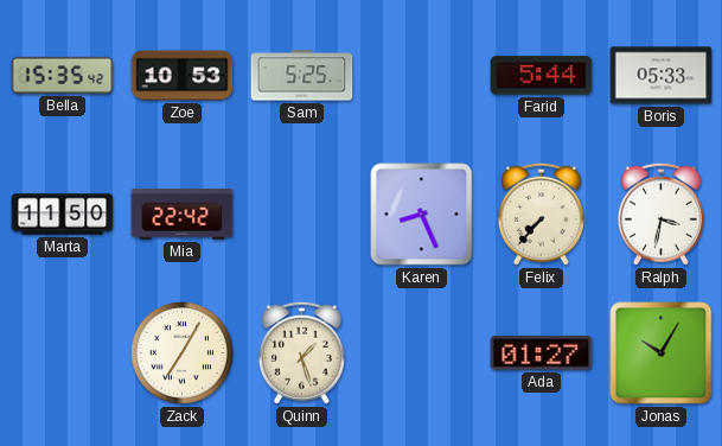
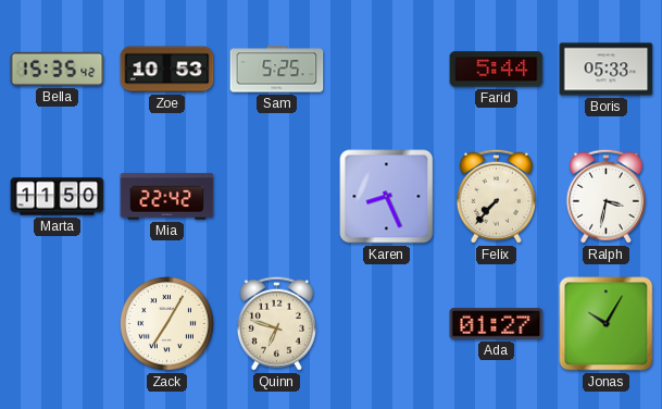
Quinn: 1:27 -> 6:48
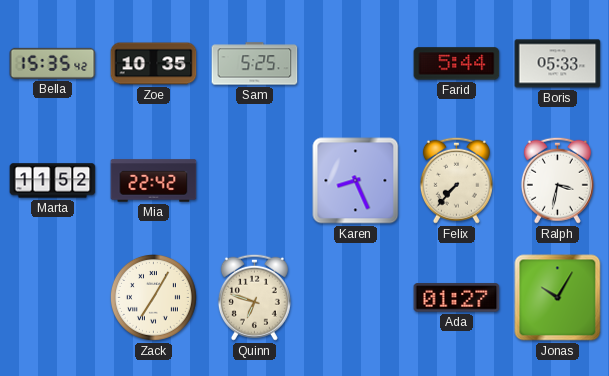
Zoe: 10:53 -> 10:35
Marta: 11:50 -> 11:52
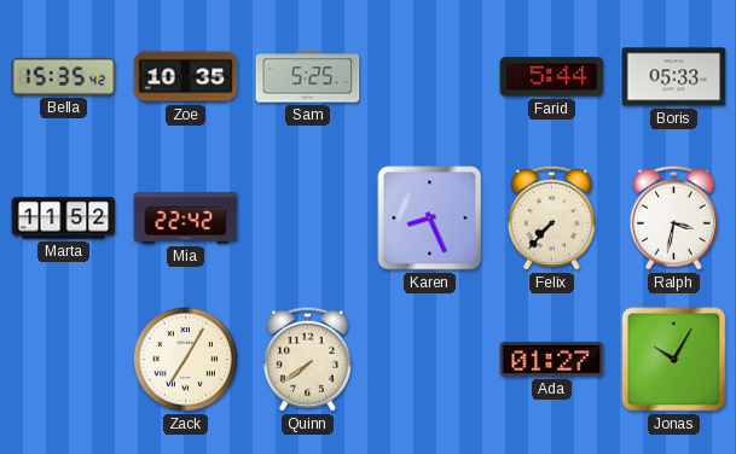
Quinn: 6:48 -> 7:39
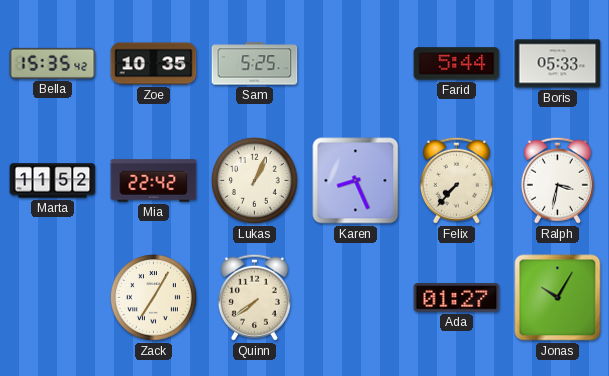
Lukas: none -> 1:04
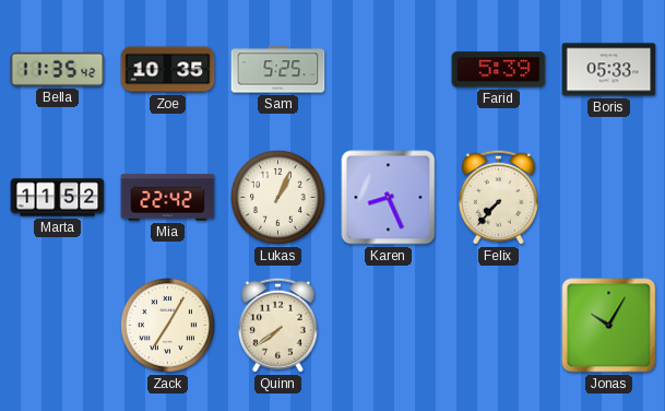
Bella: 15:35 -> 11:35
Farid: 5:44 -> 5:39
Ralph: 3:32 -> none
Ada: 01:27 -> none
